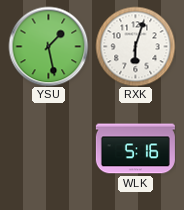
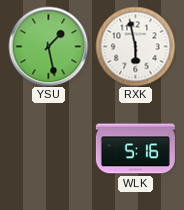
RXK: 6:03 -> 5:58
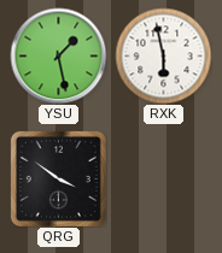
QRG: none -> 3:51
WLK: 5:16 -> none
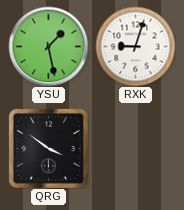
RXK: 5:58 -> 9:03
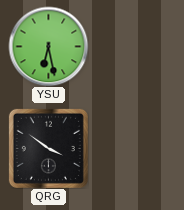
YSU: 1:28 -> 6:28
RXK: 9:03 -> none
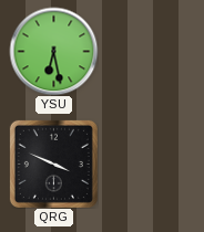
QRG: 3:51 -> 3:49
